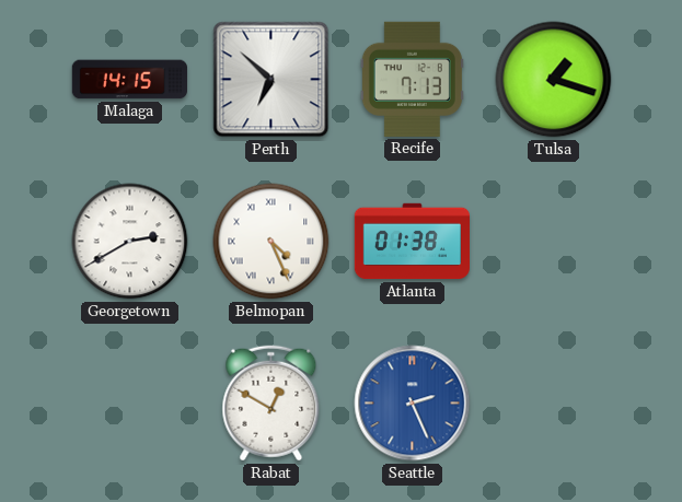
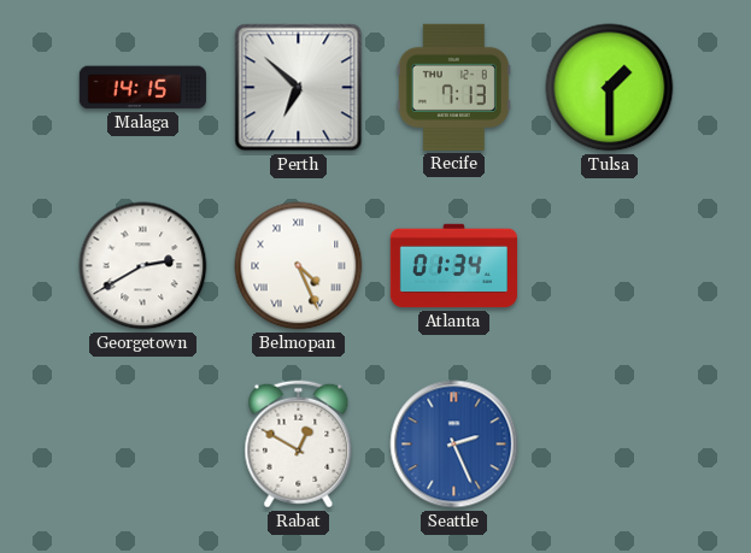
Tulsa: 1:18 -> 1:30
Atlanta: 01:38 -> 01:34
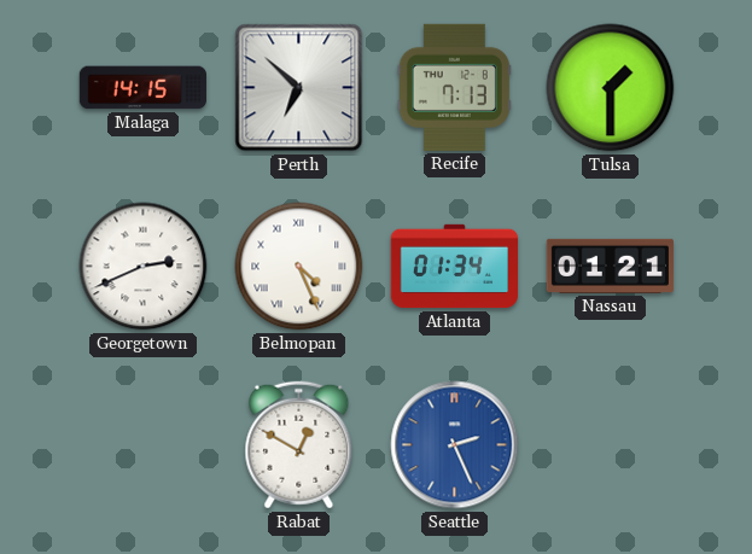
Georgetown: 2:40 -> 2:41
Nassau: none -> 01:21
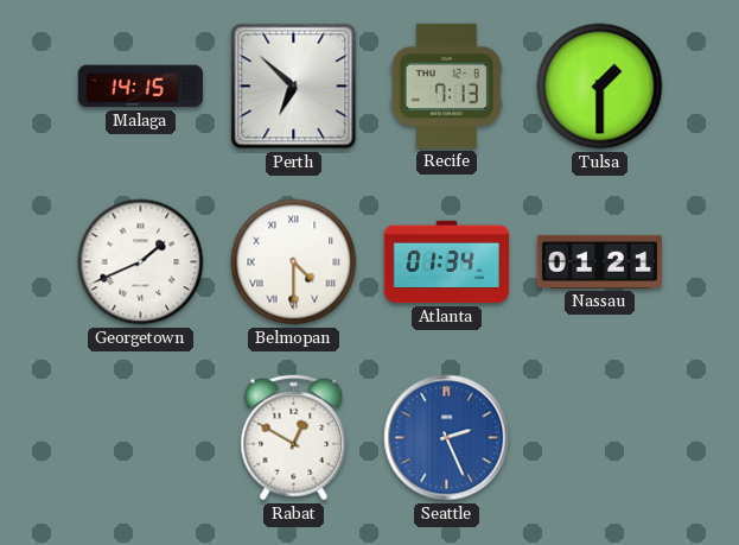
Georgetown: 2:41 -> 1:41
Belmopan: 4:26 -> 4:30
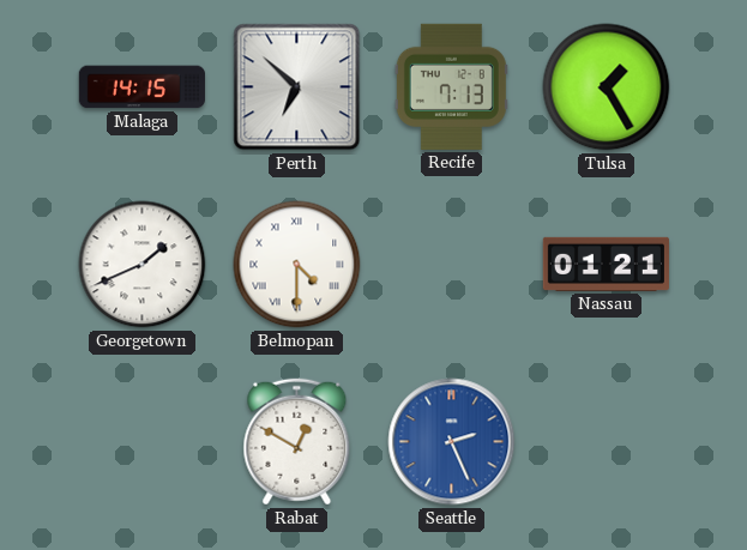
Tulsa: 1:30 -> 1:25
Atlanta: 01:34 -> none
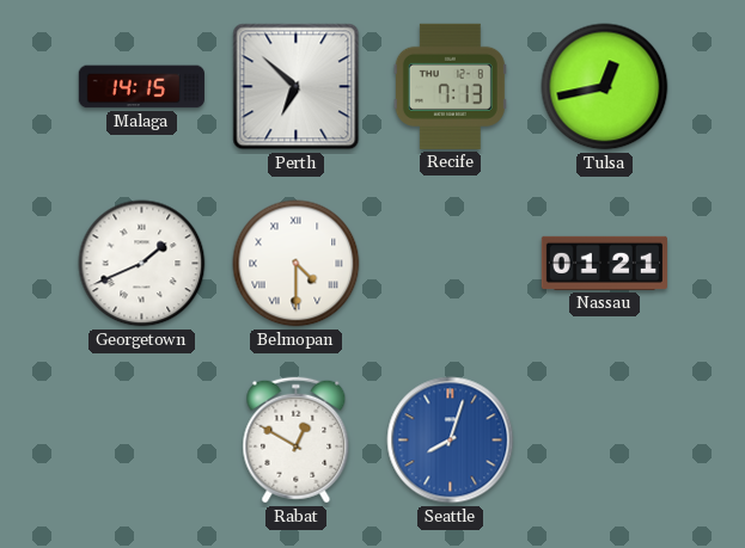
Tulsa: 1:25 -> 12:43
Seattle: 2:26 -> 8:03
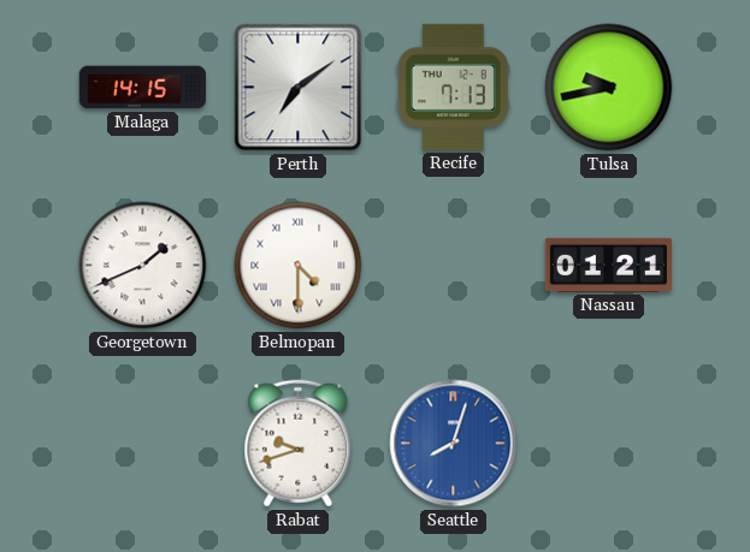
Perth: 6:52 -> 7:09
Tulsa: 12:43 -> 9:43
Rabat: 12:50 -> 9:42
